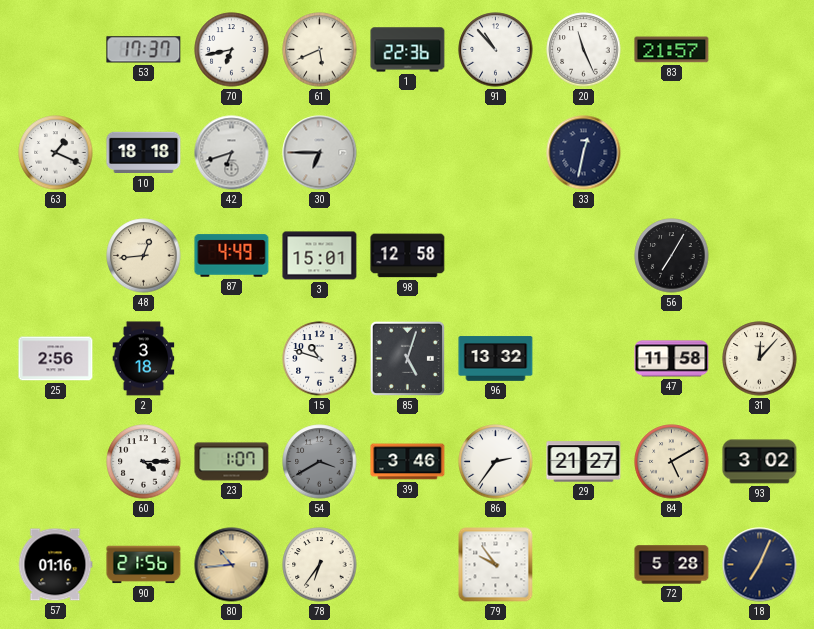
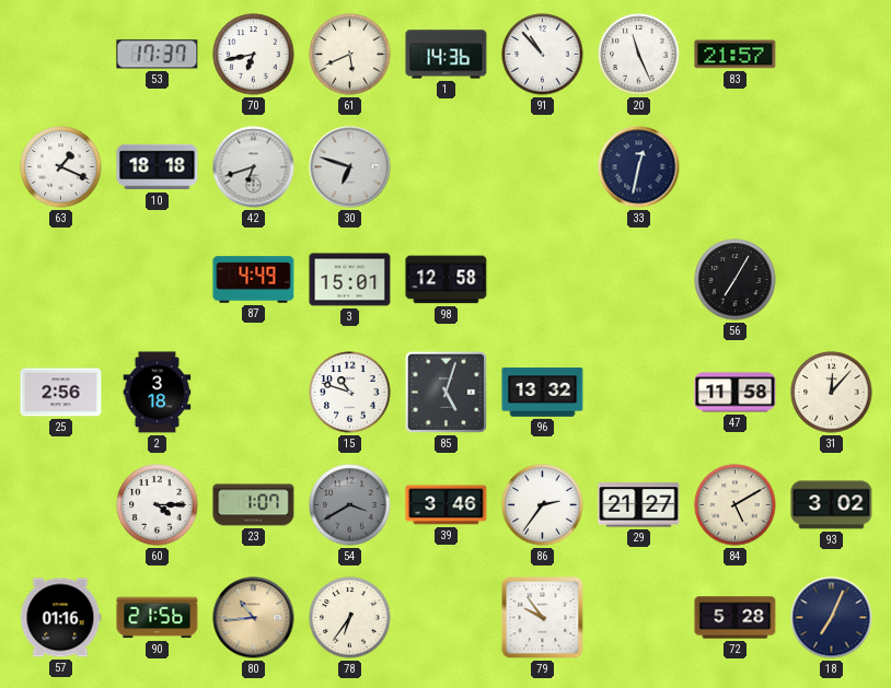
1: 22:36 -> 14:36
30: 6:45 -> 6:48
48: 12:44 -> none
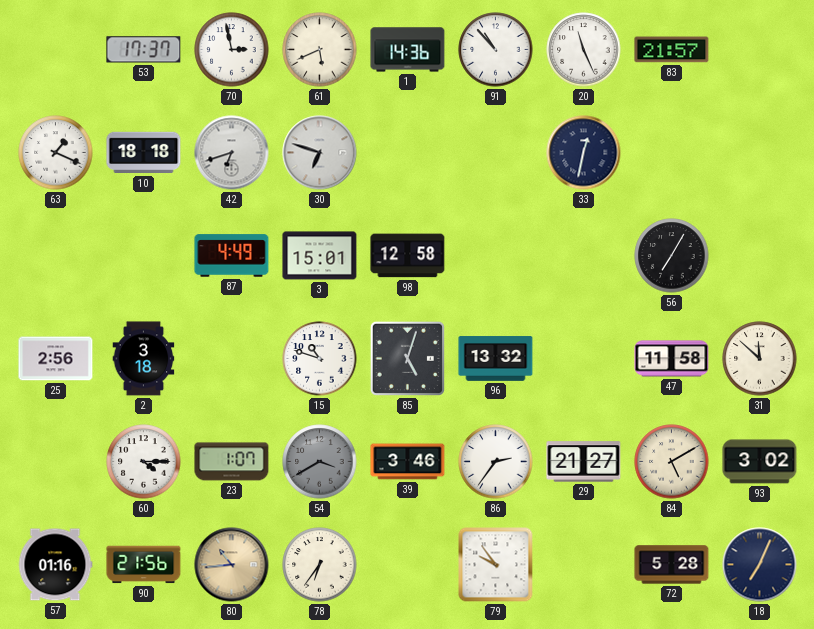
70: 6:43 -> 2:58
31: 12:07 -> 11:52
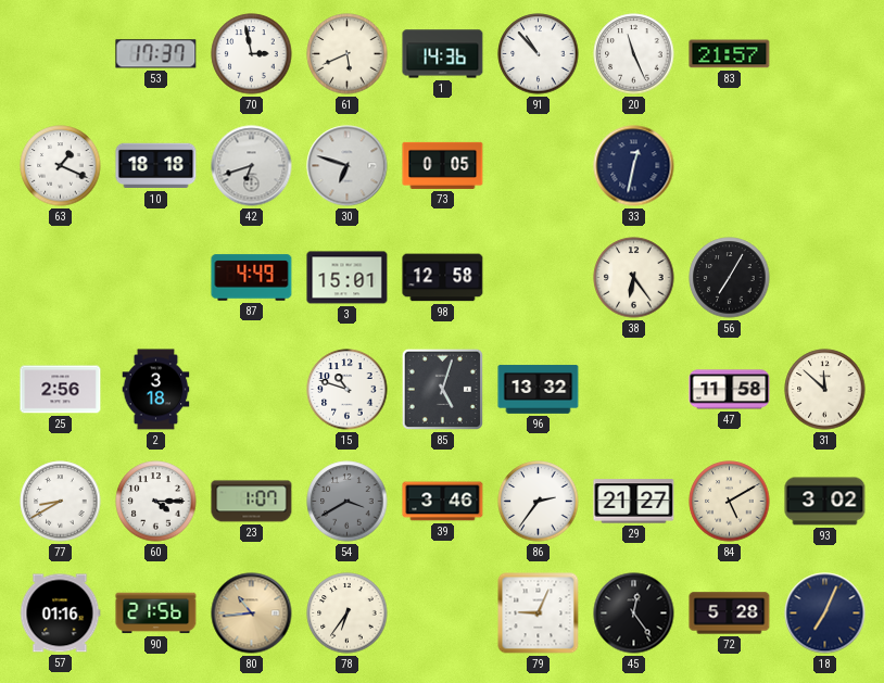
73: none -> 0:05
38: none -> 6:24
77: none -> 8:40
79: 9:54 -> 9:04
45: none -> 12:24
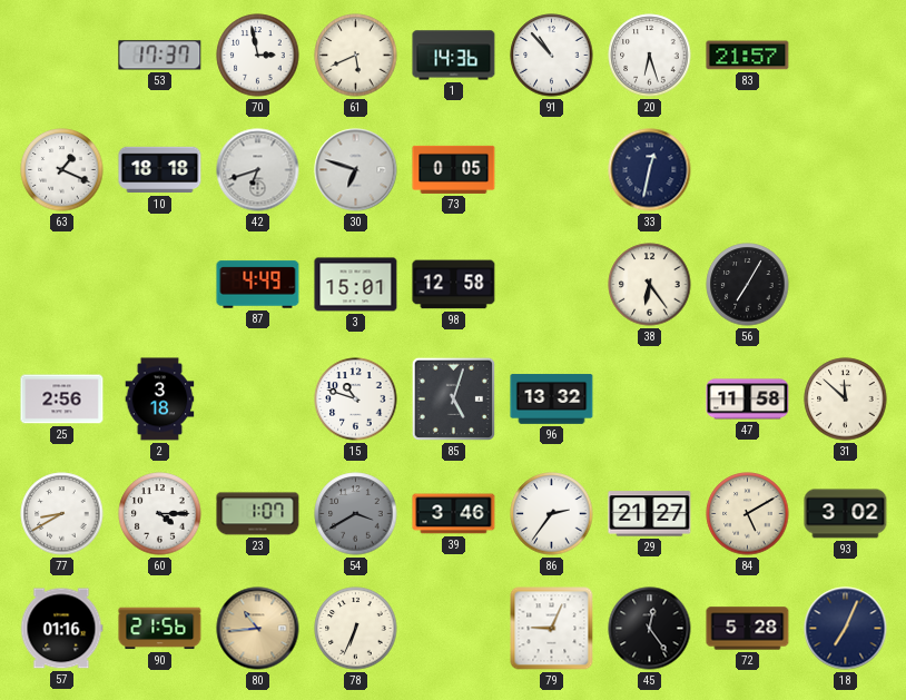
20: 11:26 -> 6:27
78: 6:36 -> 6:34
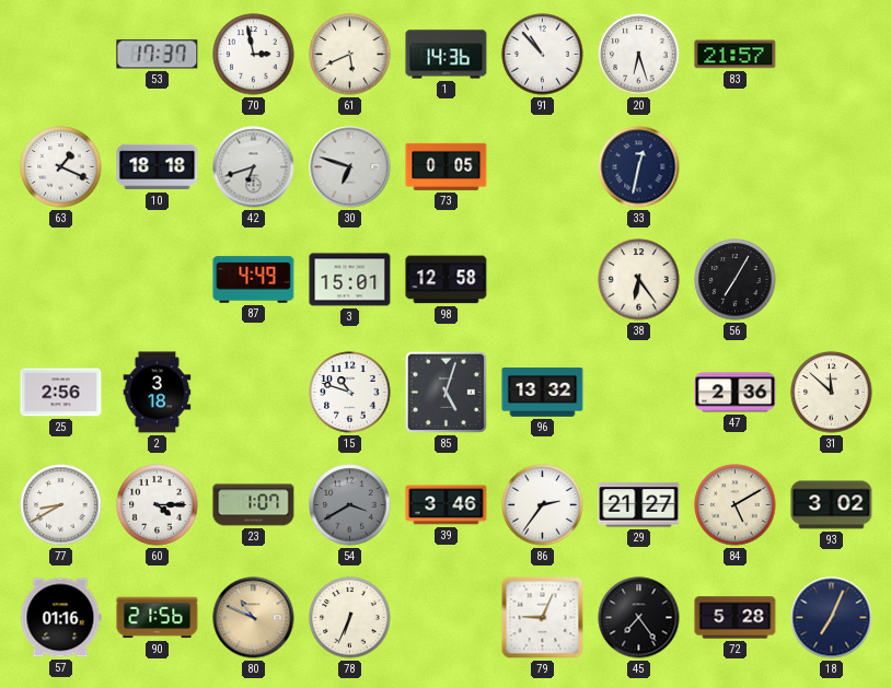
47: 11:58 -> 2:36
80: 10:44 -> 10:49
45: 12:24 -> 7:24
